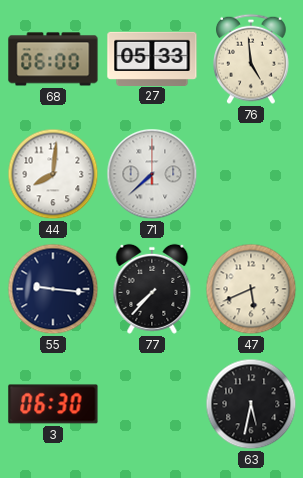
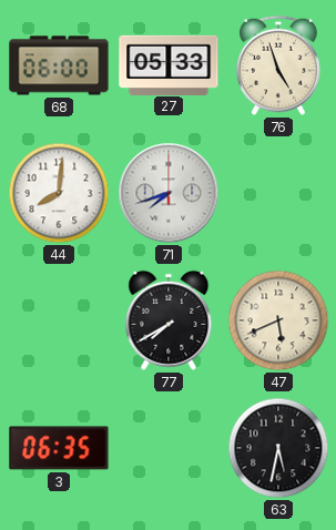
76: 4:59 -> 4:57
71: 7:38 -> 7:42
55: 9:16 -> none
77: 7:37 -> 7:40
3: 06:30 -> 06:35
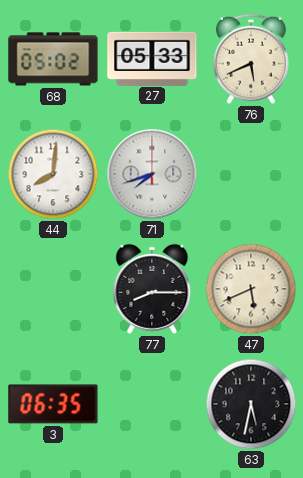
68: 06:00 -> 05:02
76: 4:57 -> 5:41
77: 7:40 -> 8:15
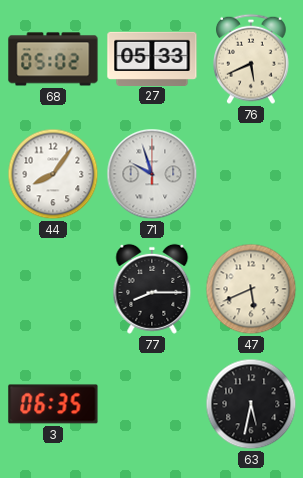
44: 8:01 -> 8:06
71: 7:42 -> 9:57
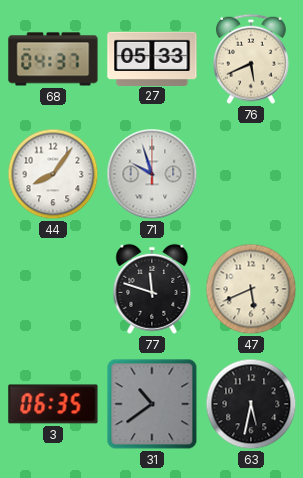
68: 05:02 -> 04:37
77: 8:15 -> 11:48
31: none -> 10:39
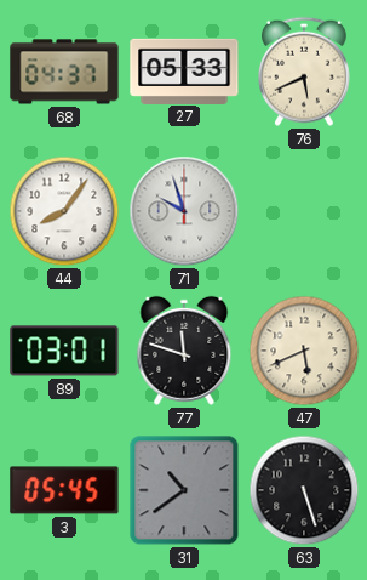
89: none -> 03:01
3: 06:35 -> 05:45
63: 5:32 -> 5:27
